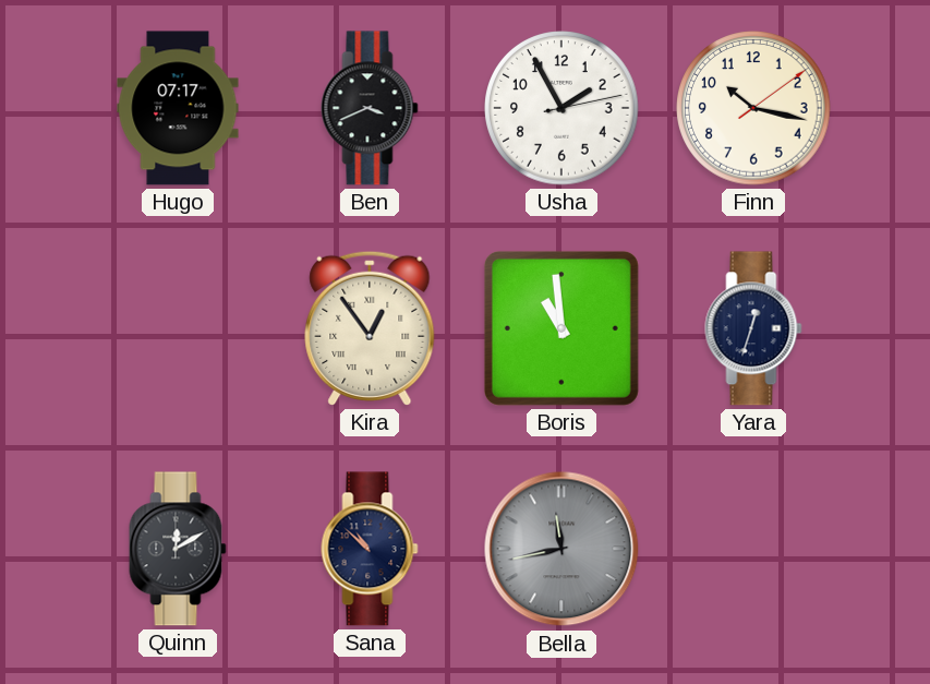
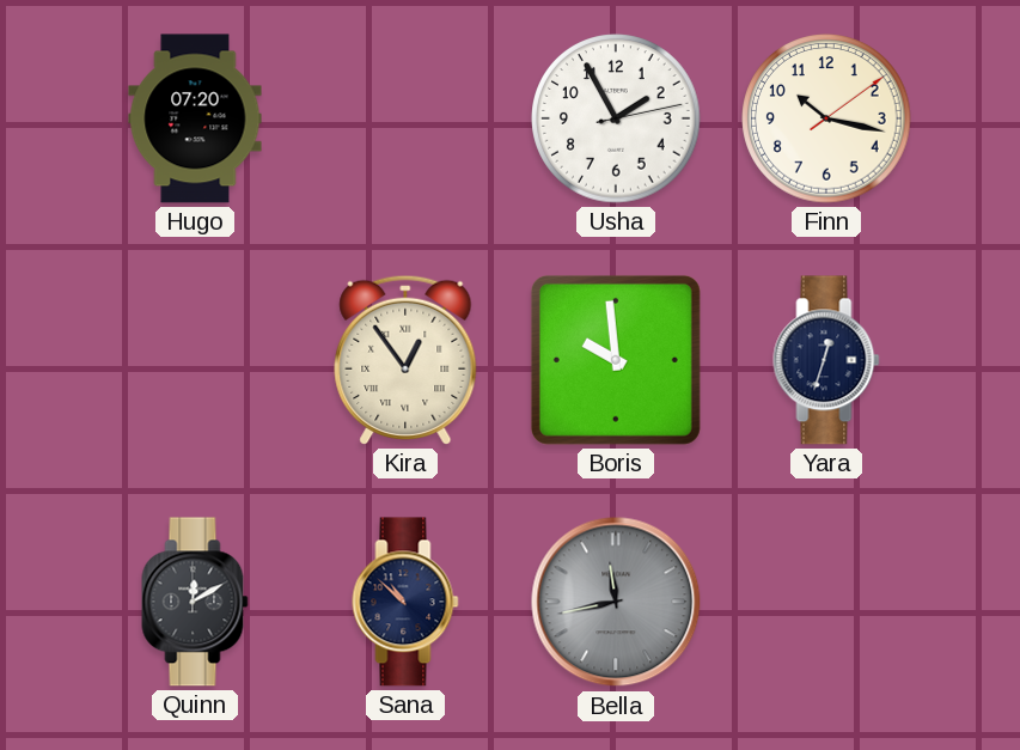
Hugo: 07:17 -> 07:20
Ben: 3:41 -> none
Boris: 10:59 -> 9:59
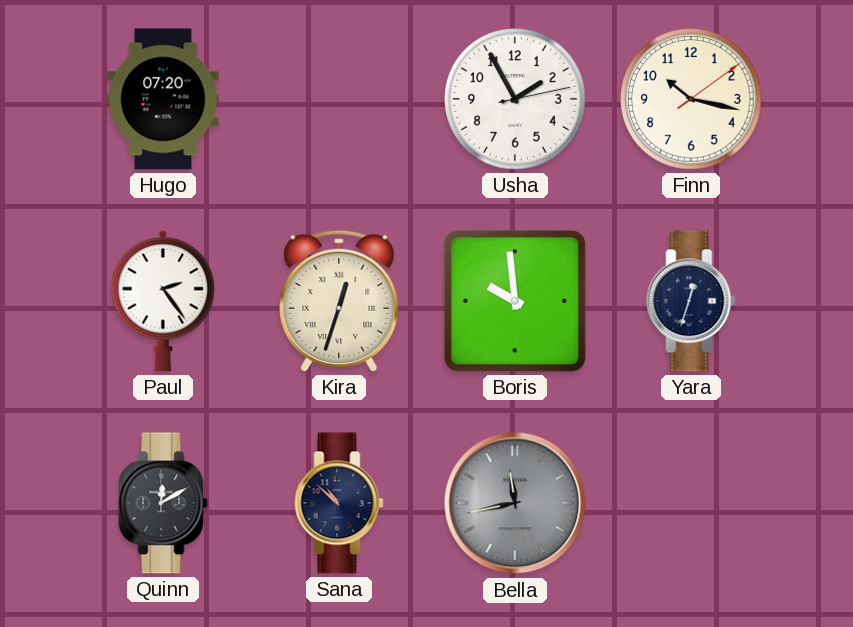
Paul: none -> 2:24
Kira: 12:54 -> 12:33
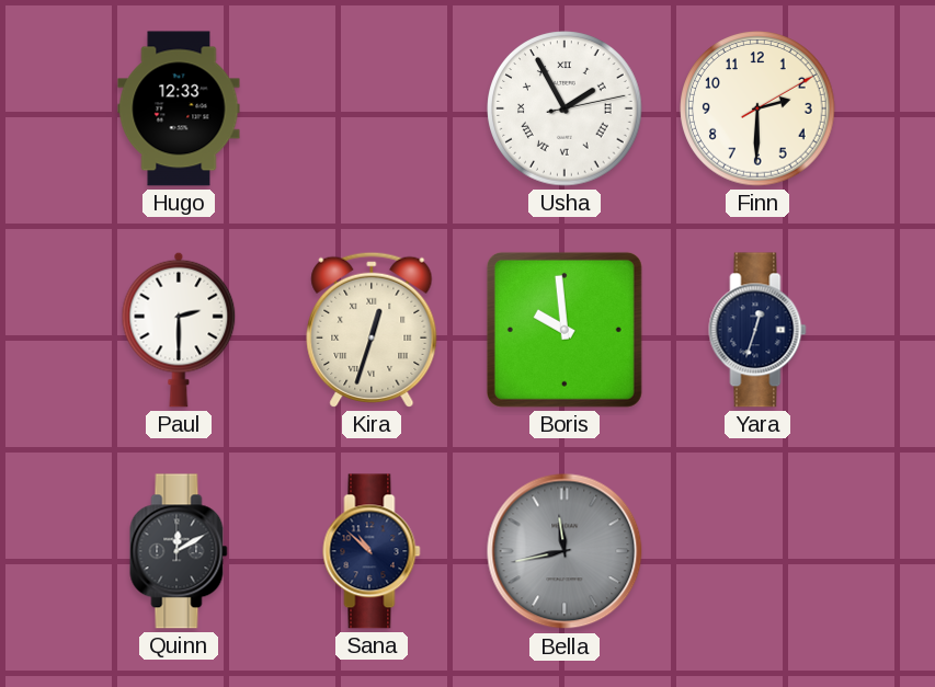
Hugo: 07:20 -> 12:33
Usha numerals: Arabic -> Roman
Finn: 10:17 -> 2:30
Paul: 2:24 -> 2:30
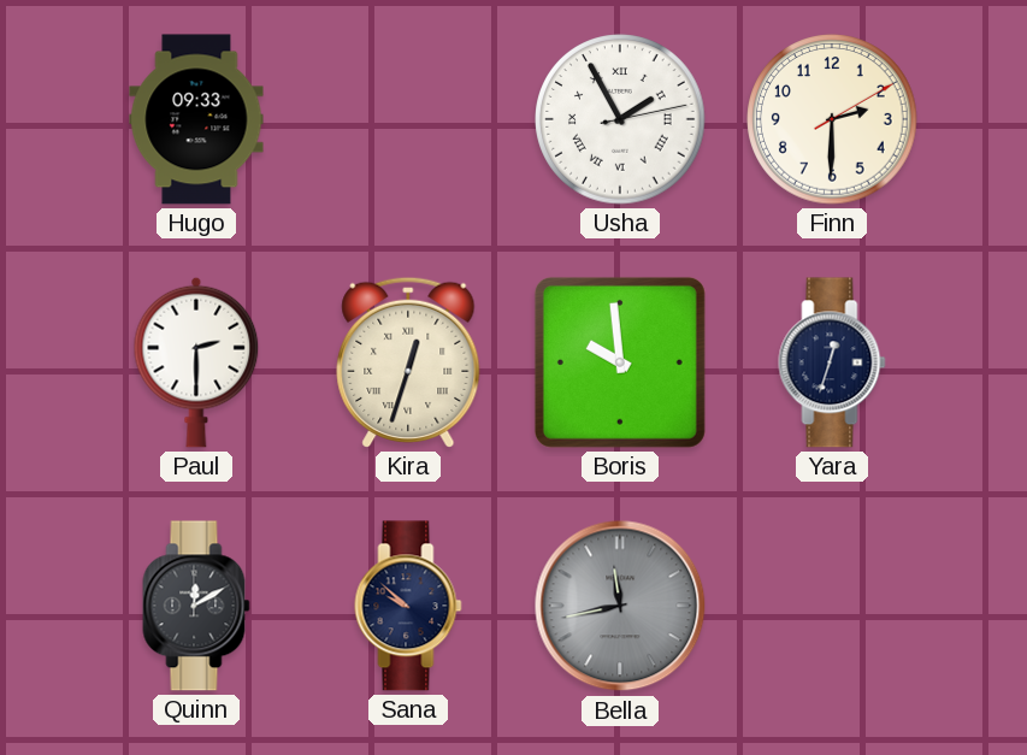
Hugo: 12:33 -> 09:33
Sana: 10:52 -> 9:52
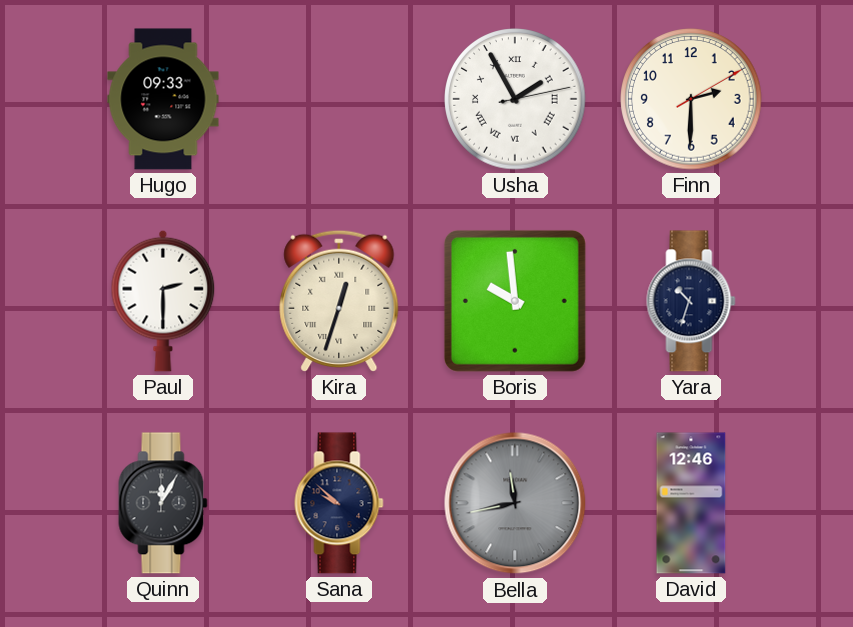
Yara: 12:33 -> 10:33
Quinn: 12:10 -> 12:05
David: none -> 12:46
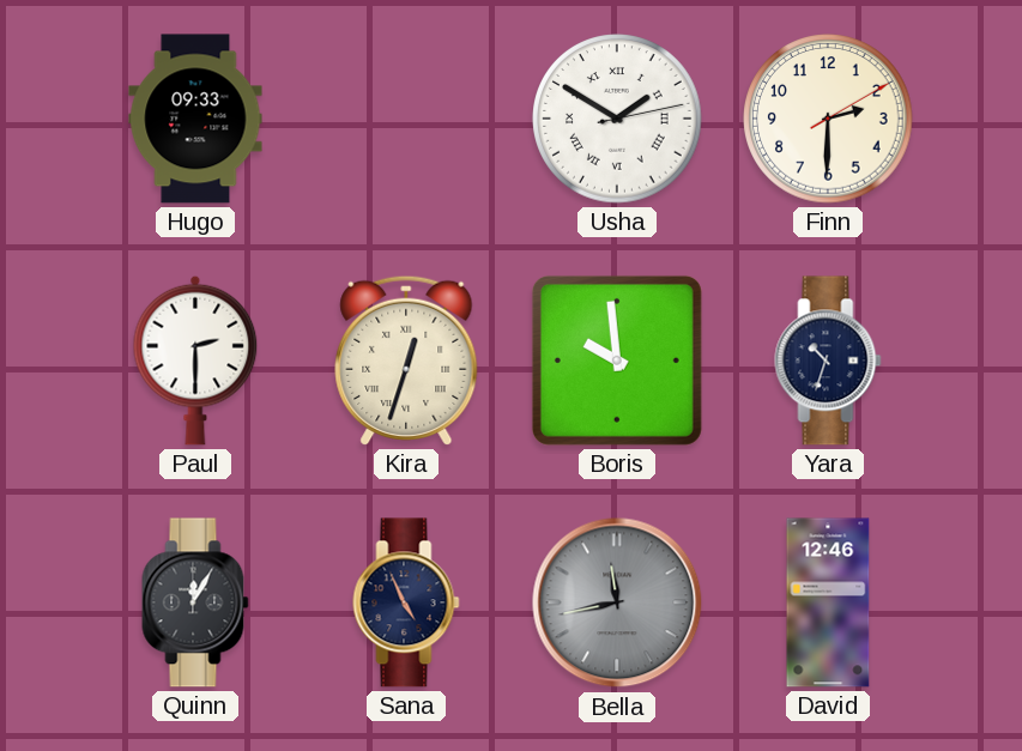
Usha: 1:55 -> 1:50
Sana: 9:52 -> 4:56
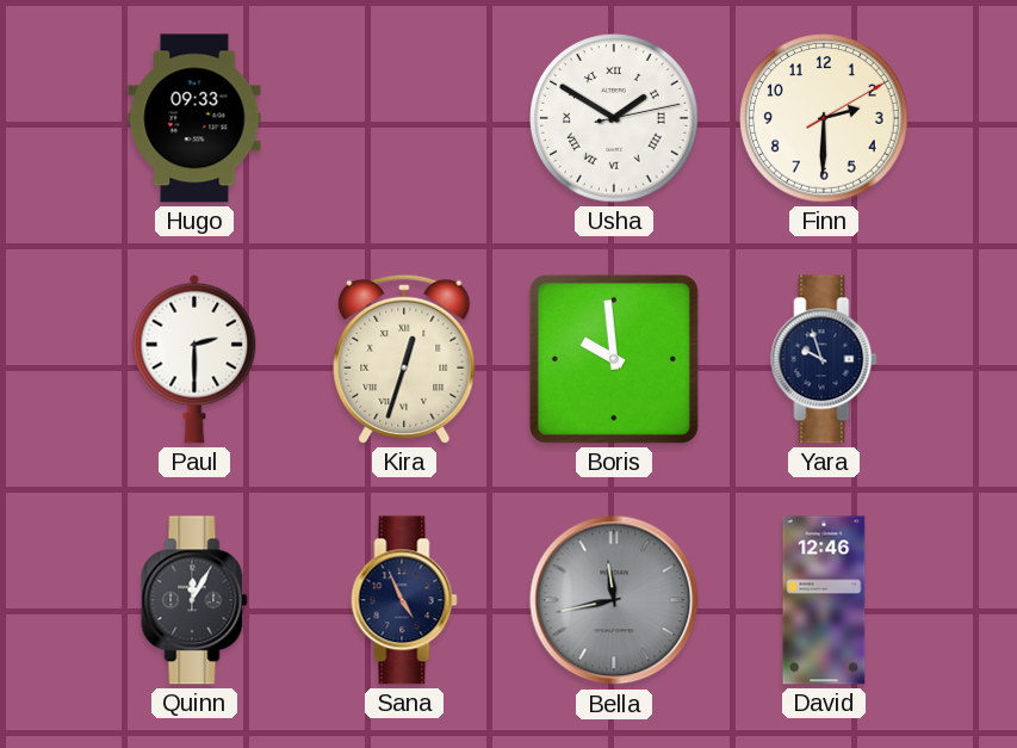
Yara: 10:33 -> 9:57
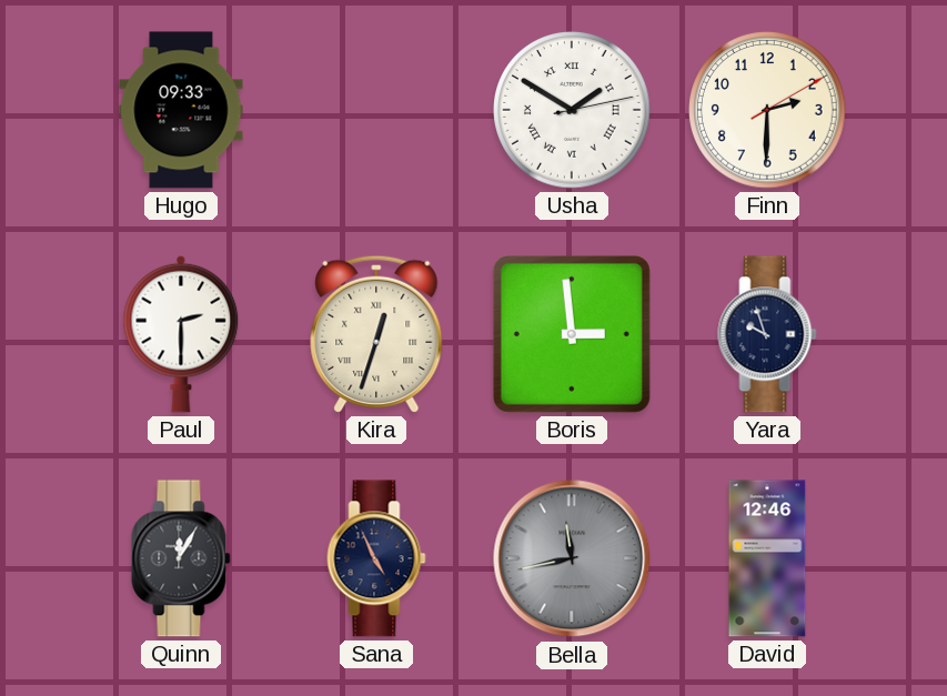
Boris: 9:59 -> 2:59
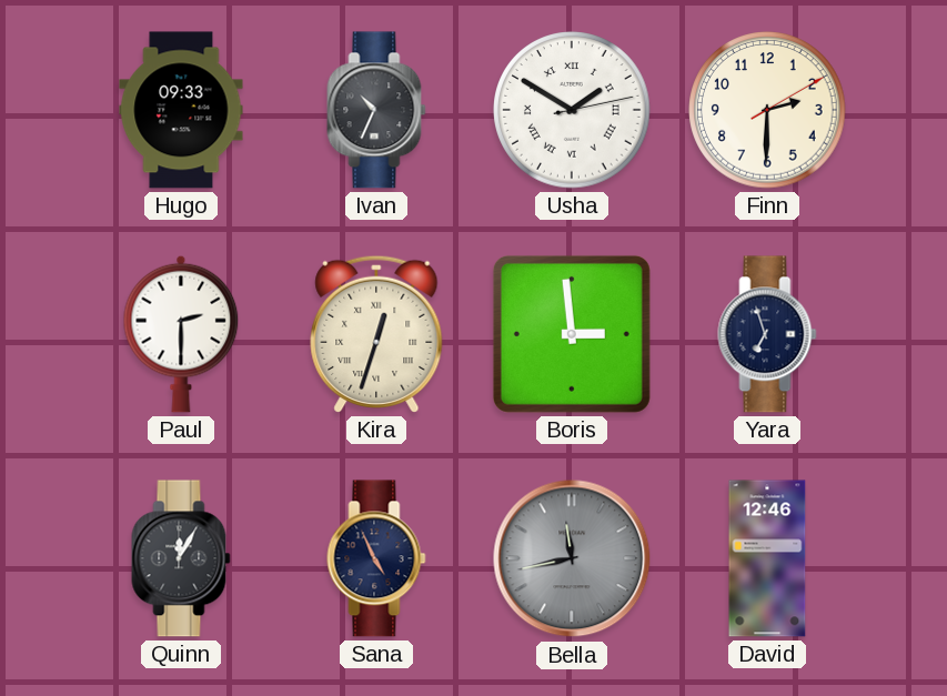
Ivan: none -> 10:34
Yara: 9:57 -> 6:57
